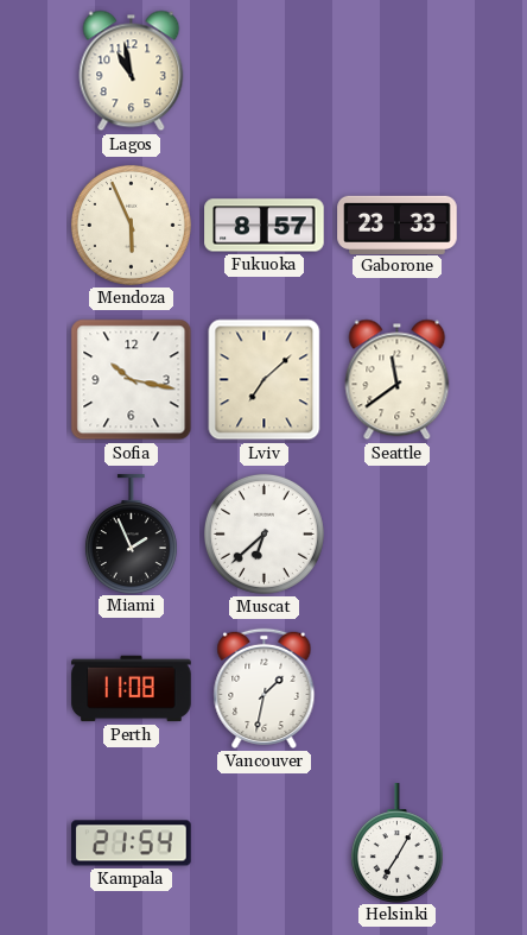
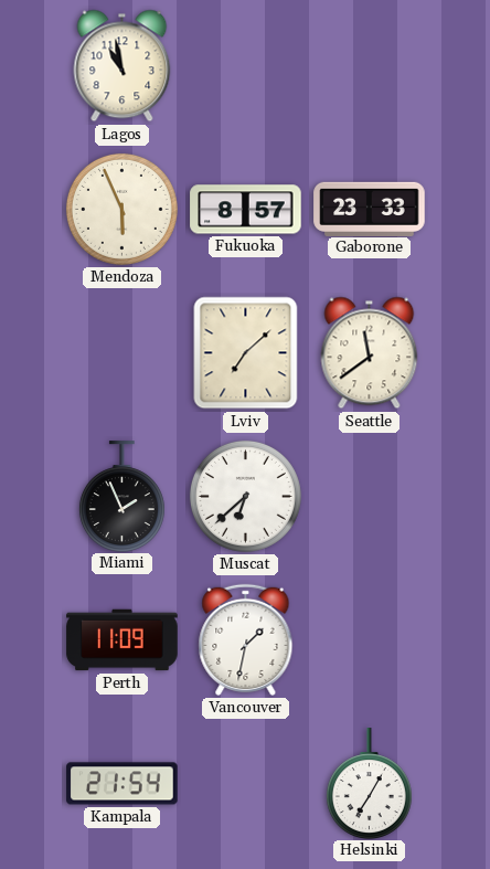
Sofia: 10:17 -> none
Perth: 11:08 -> 11:09
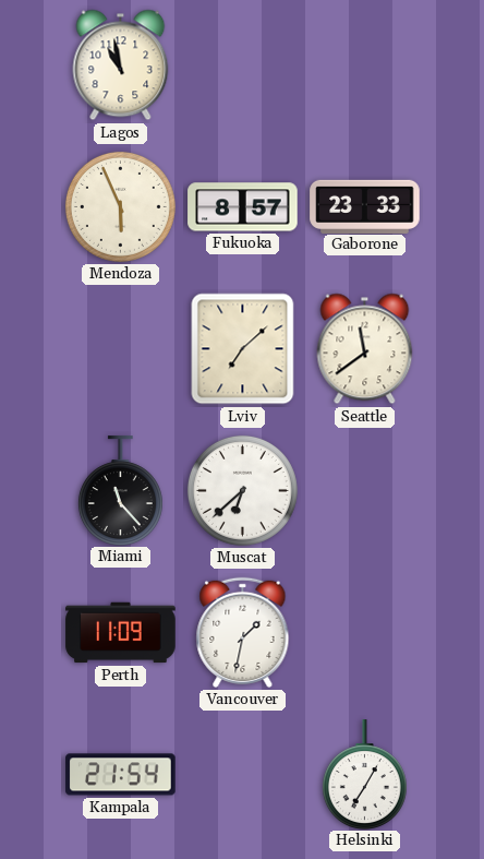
Miami: 1:56 -> 11:23
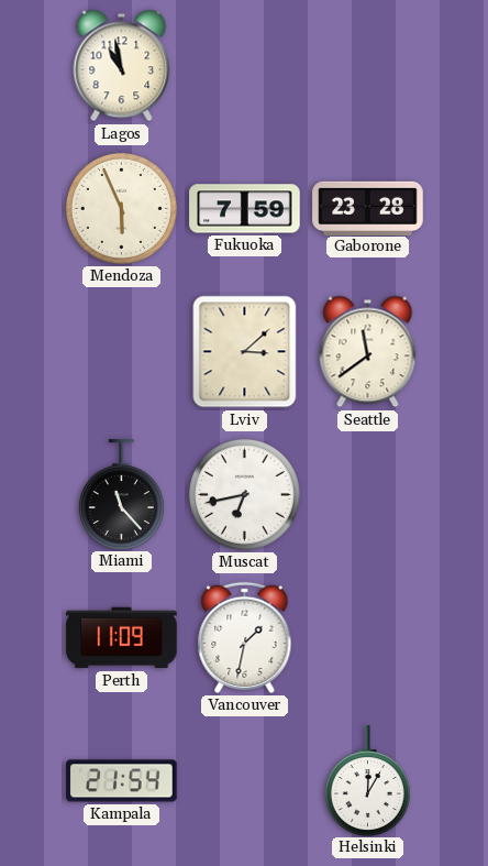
Fukuoka: 8:57 -> 7:59
Gaborone: 23:33 -> 23:28
Lviv: 7:08 -> 3:08
Muscat: 6:38 -> 6:43
Helsinki: 7:05 -> 12:05
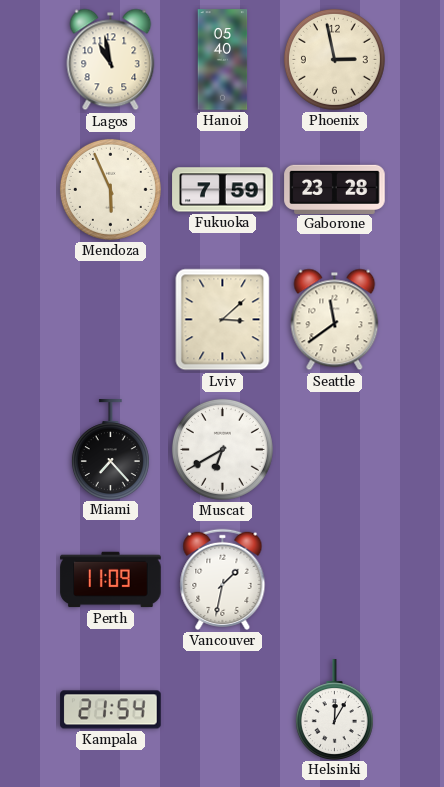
Hanoi: none -> 05:40
Phoenix: none -> 2:58
Miami: 11:23 -> 7:23
Muscat: 6:43 -> 6:40
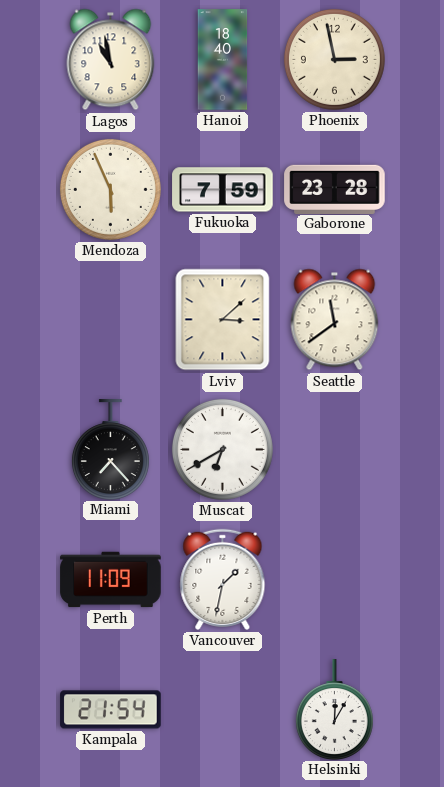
Hanoi: 05:40 -> 18:40
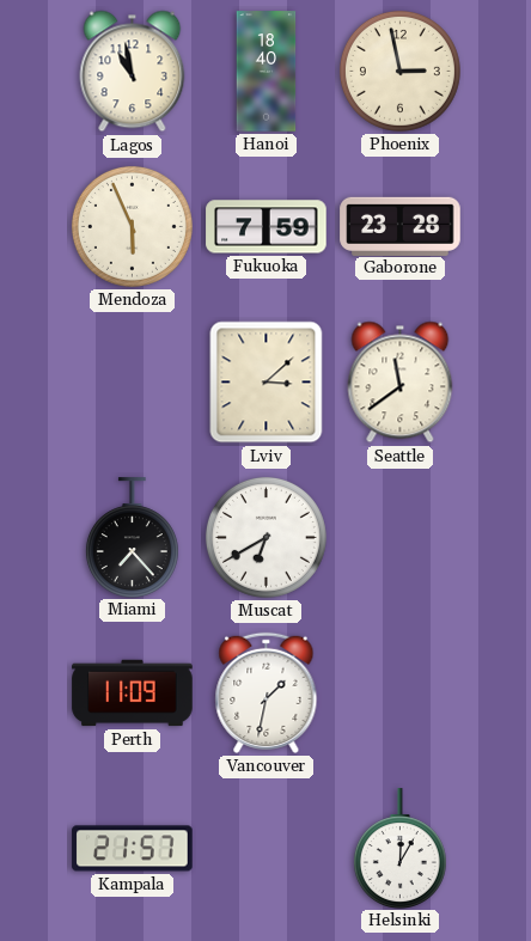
Kampala: 21:54 -> 21:57
